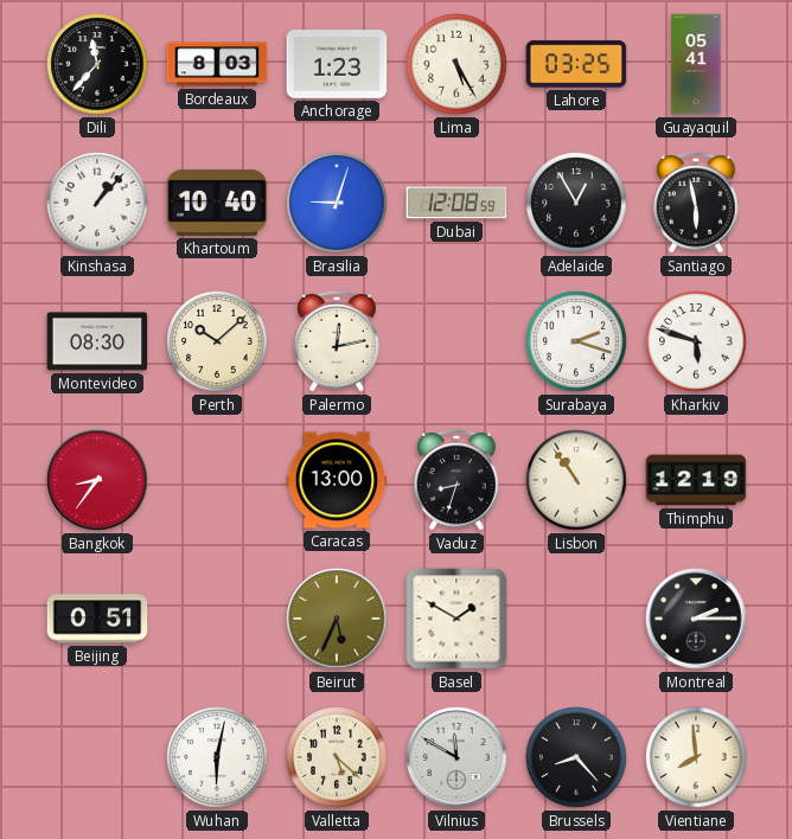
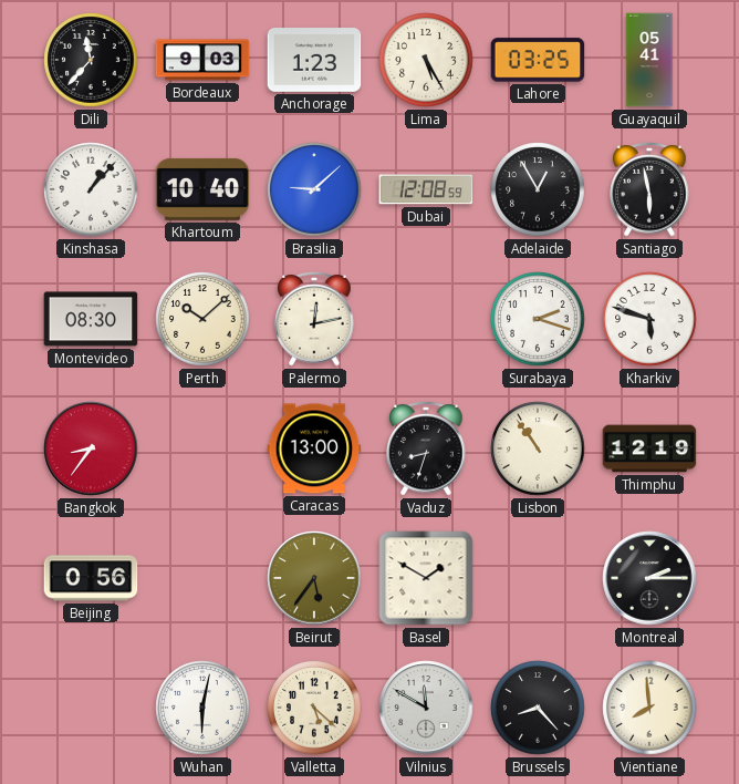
Bordeaux: 8:03 -> 9:03
Brasilia: 9:03 -> 9:08
Beijing: 0:51 -> 0:56
Beirut: 5:34 -> 5:36
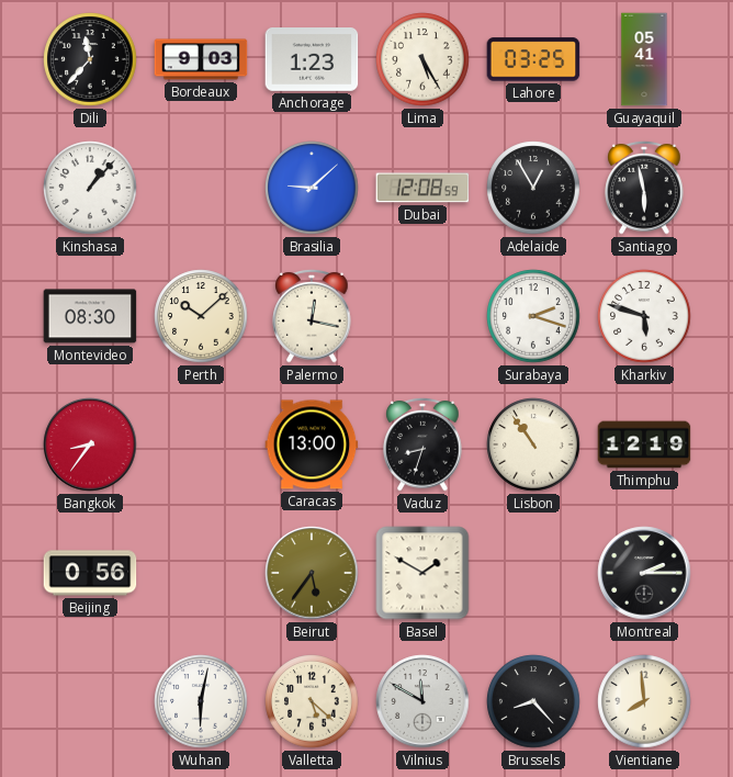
Khartoum: 10:40 -> none
Palermo: 12:13 -> 12:17
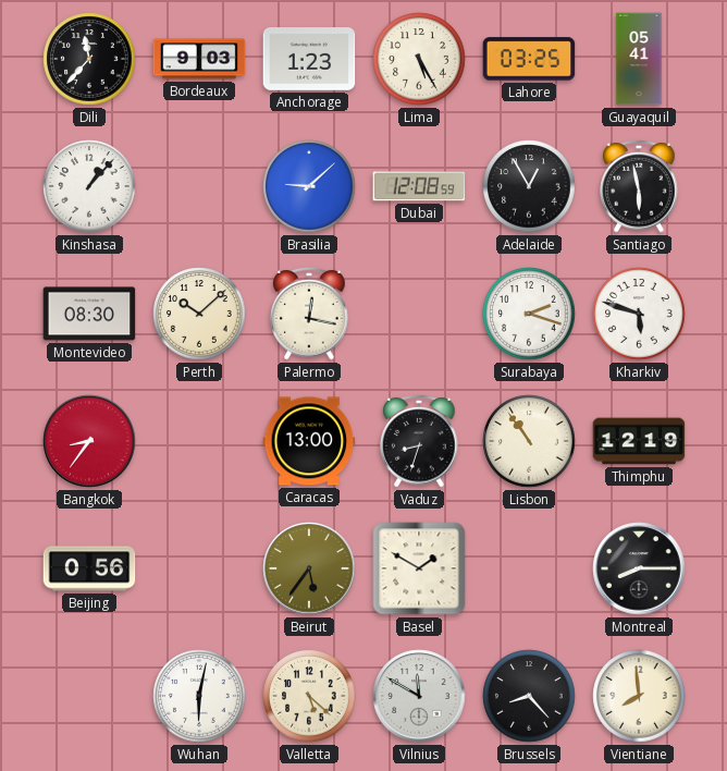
Montreal: 2:15 -> 8:15
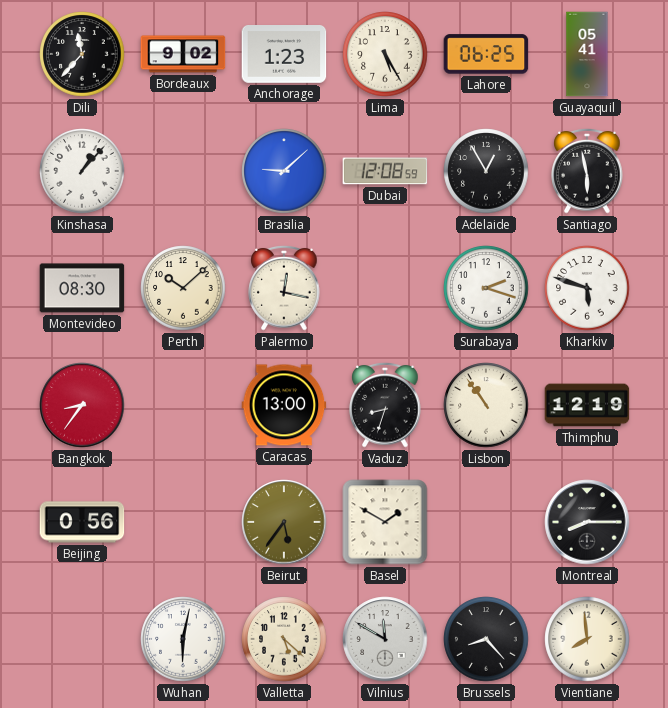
Bordeaux: 9:03 -> 9:02
Lahore: 03:25 -> 06:25
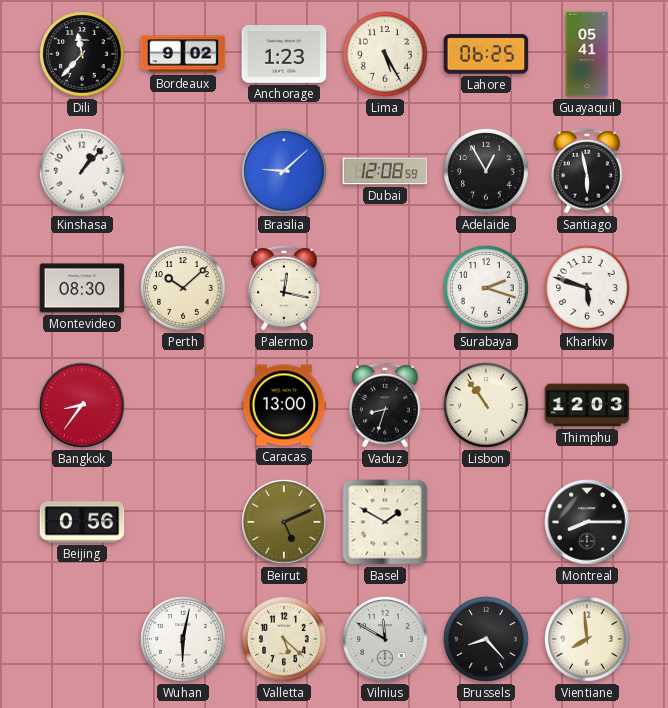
Thimphu: 12:19 -> 12:03
Beirut: 5:36 -> 5:11
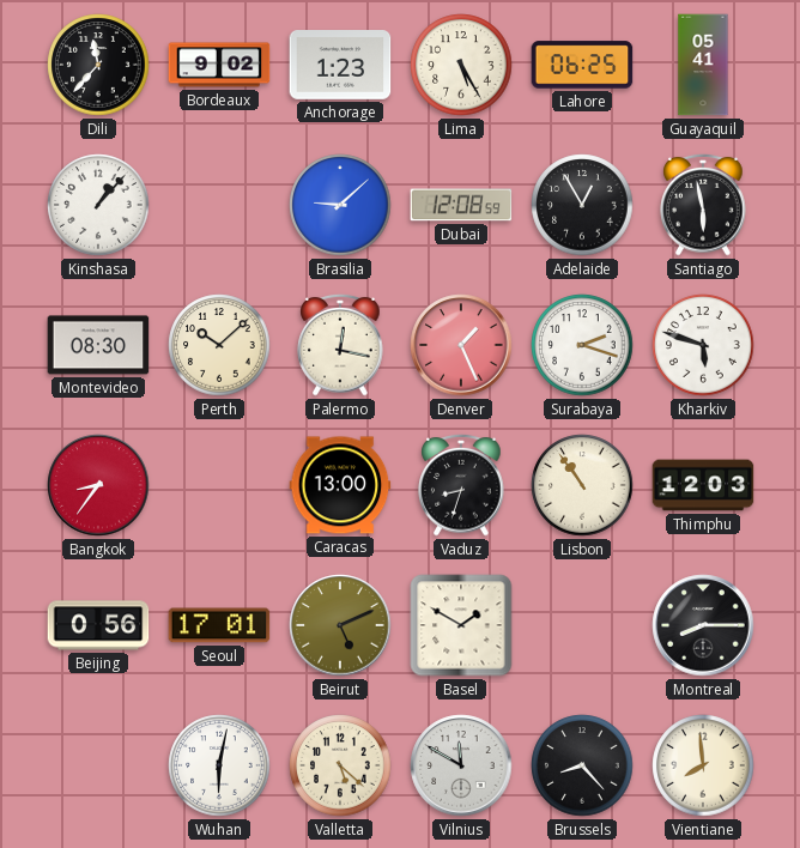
Denver: none -> 1:26
Seoul: none -> 17:01
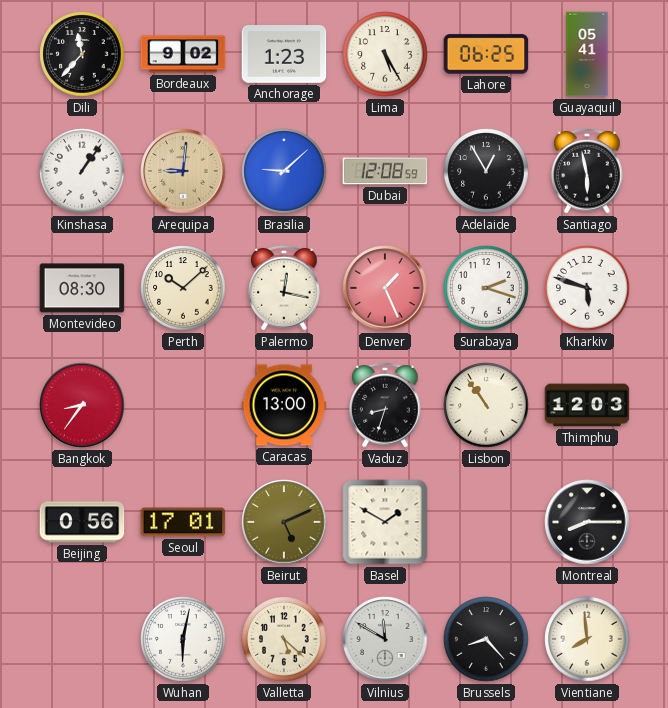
Kinshasa: 1:07 -> 1:06
Arequipa: none -> 9:01
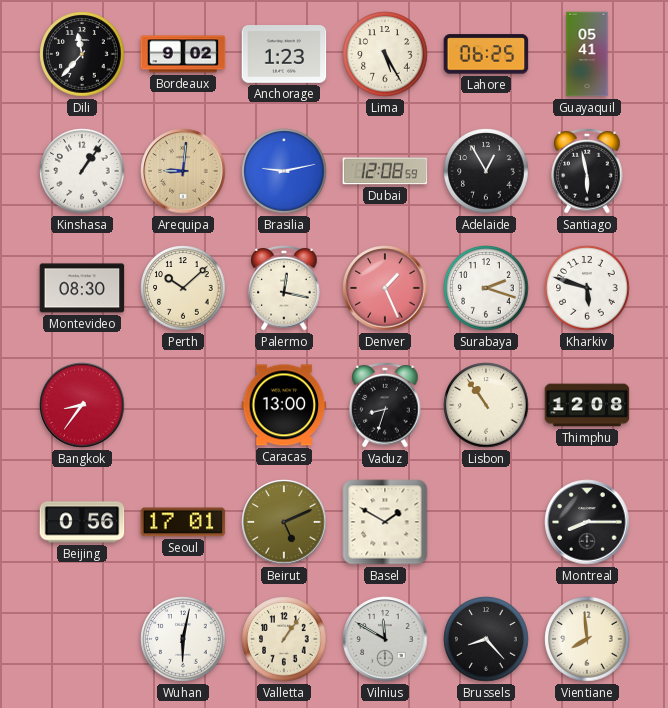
Brasilia: 9:08 -> 9:13
Thimphu: 12:03 -> 12:08
Valletta: 5:22 -> 1:06
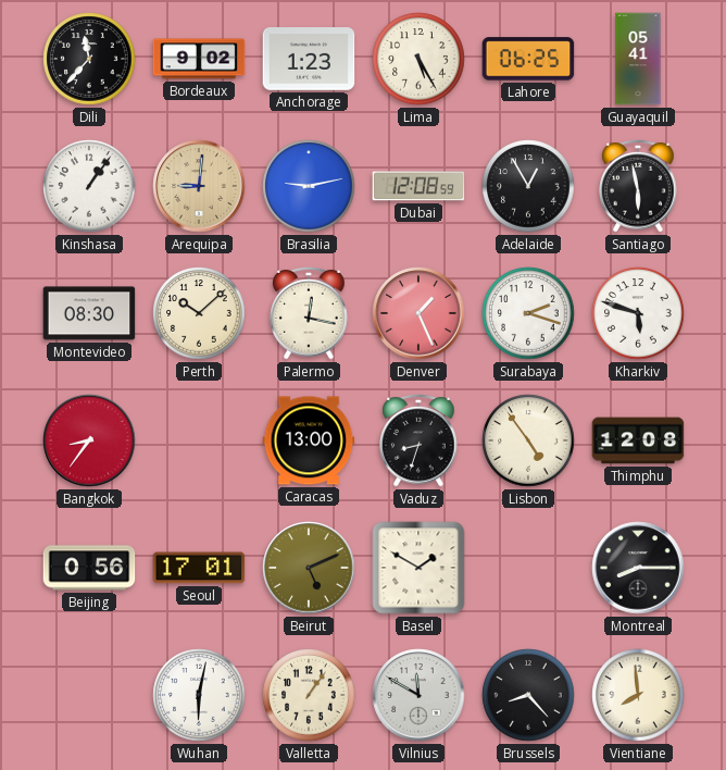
Lisbon: 10:54 -> 4:54
